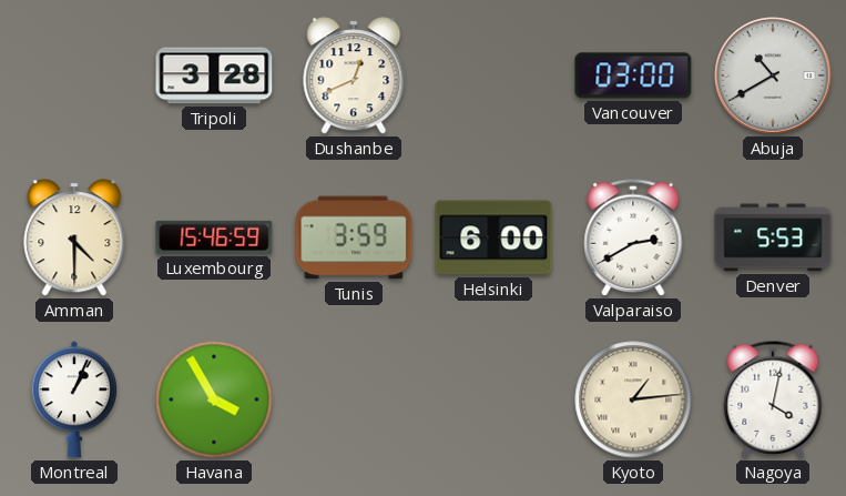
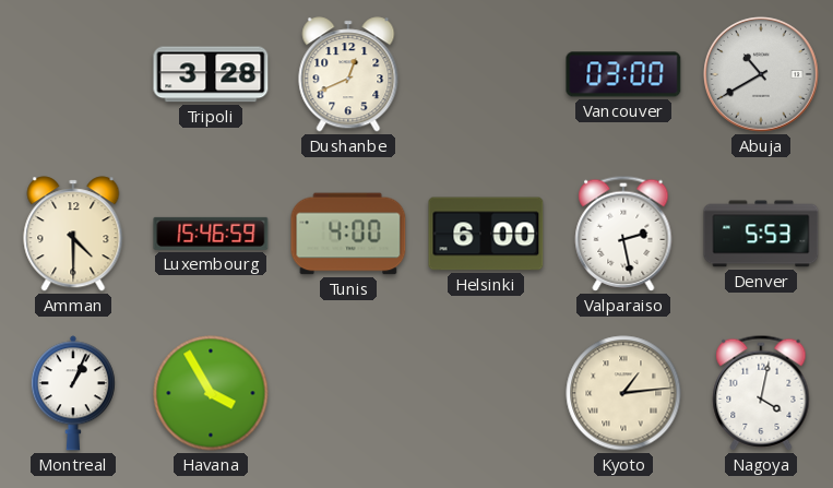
Tunis: 3:59 -> 4:00
Valparaiso: 2:40 -> 2:28
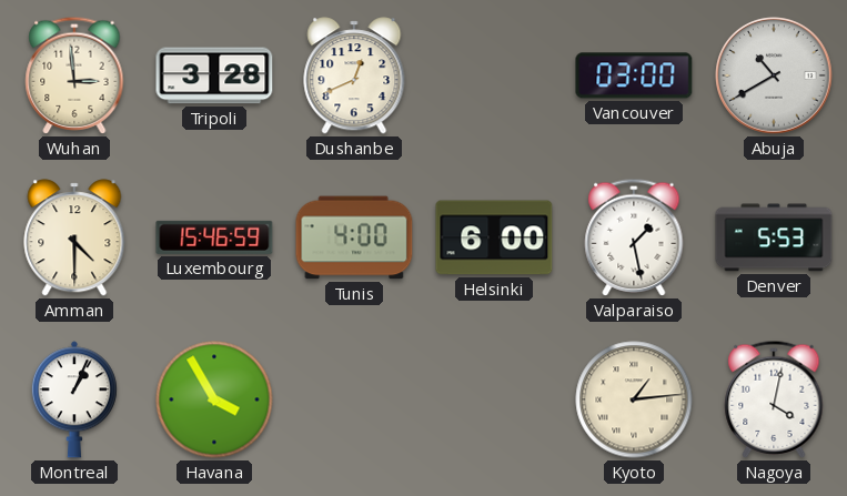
Wuhan: none -> 2:59
Valparaiso: 2:28 -> 1:28
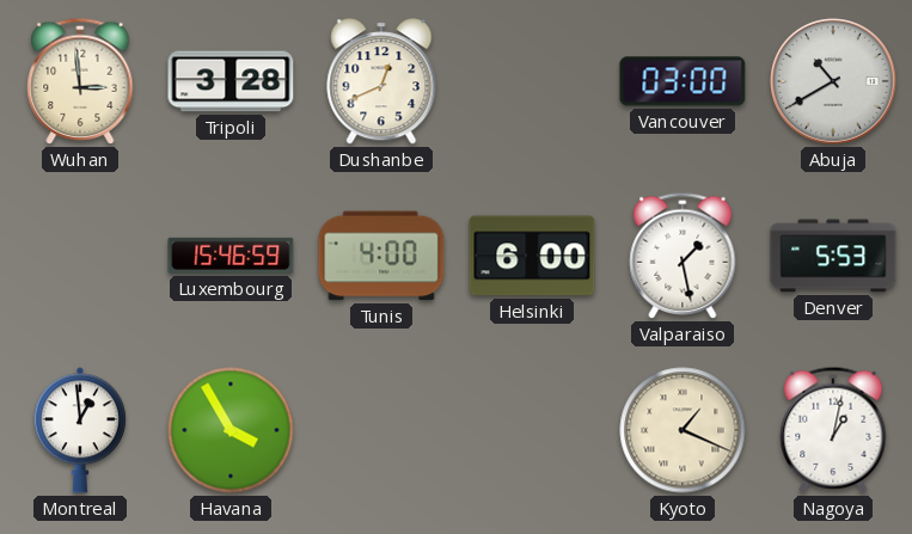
Amman: 4:30 -> none
Montreal: 1:04 -> 12:59
Kyoto: 1:14 -> 1:19
Nagoya: 4:02 -> 1:02
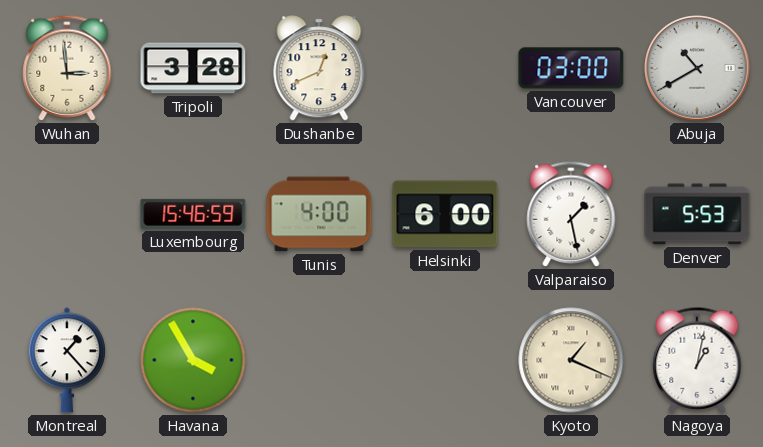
Montreal: 12:59 -> 1:23
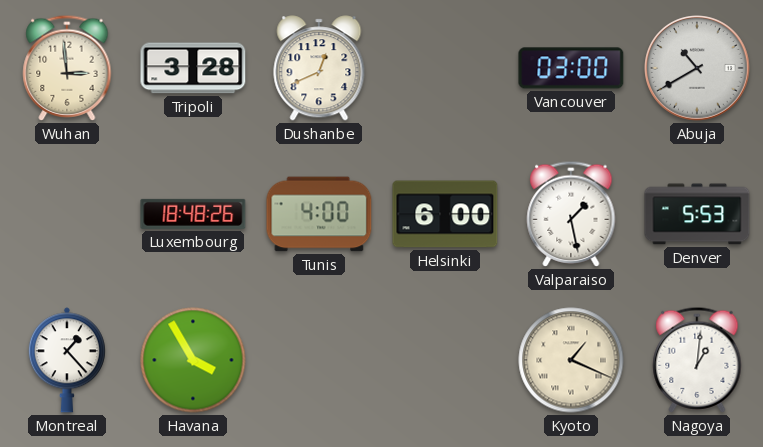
Luxembourg: 15:46 -> 18:48
Nagoya: 1:02 -> 1:01
